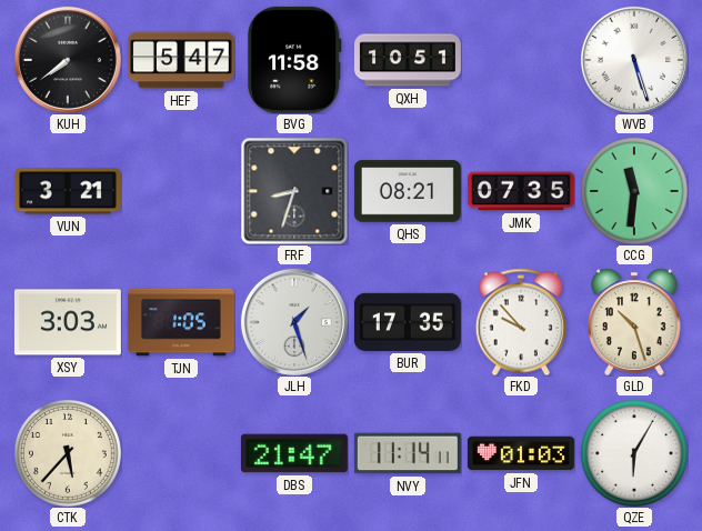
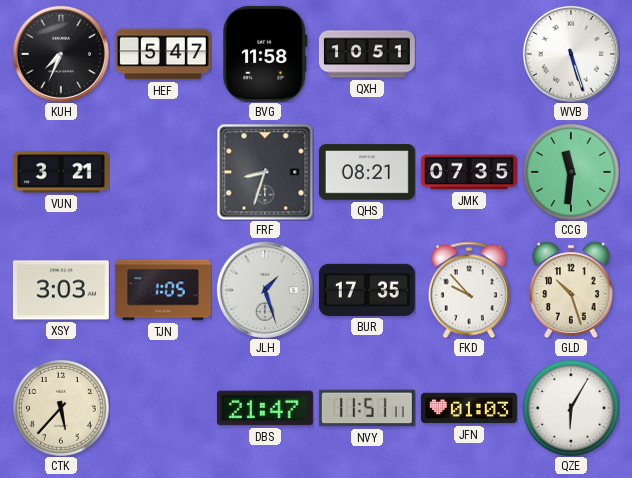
KUH: 7:39 -> 7:34
NVY: 11:14 -> 11:51
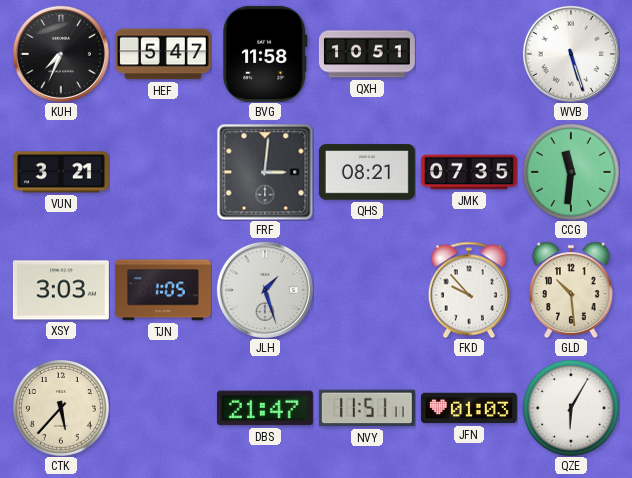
FRF: 8:33 -> 3:01
BUR: 17:35 -> none
GLD: 10:27 -> 10:29
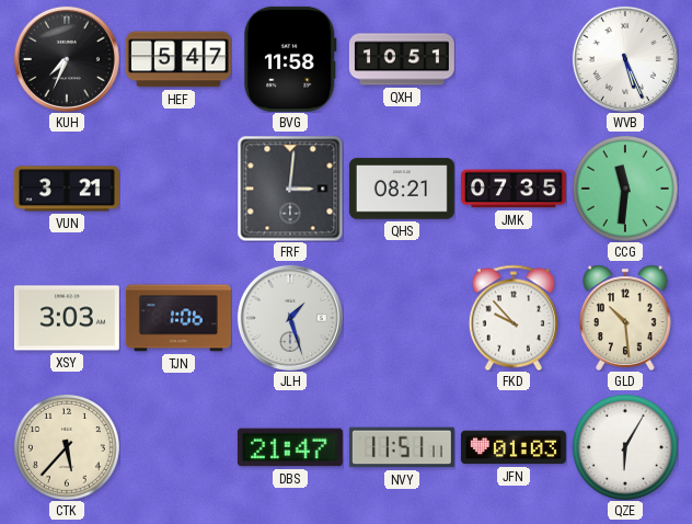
WVB: 5:27 -> 5:26
TJN: 1:05 -> 1:06
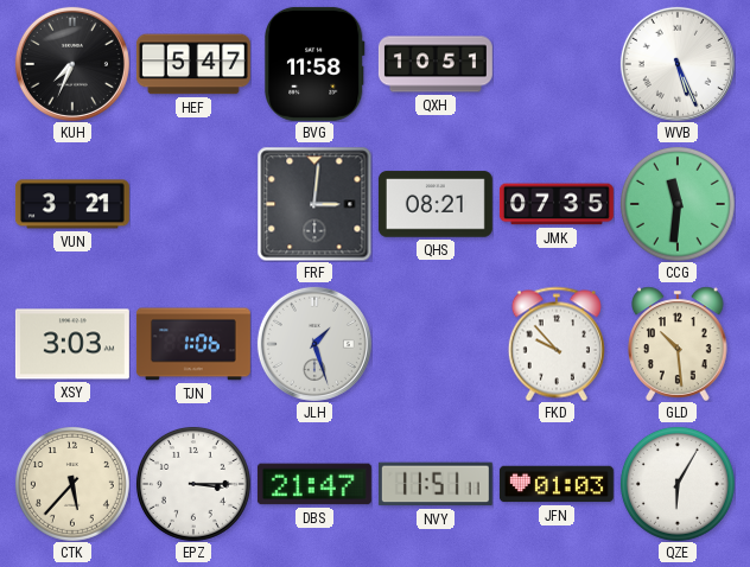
EPZ: none -> 3:15
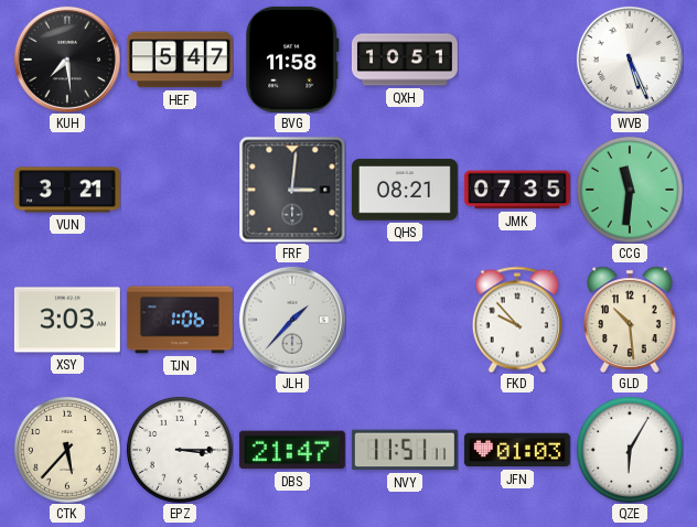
KUH: 7:34 -> 7:29
JLH: 1:27 -> 1:37
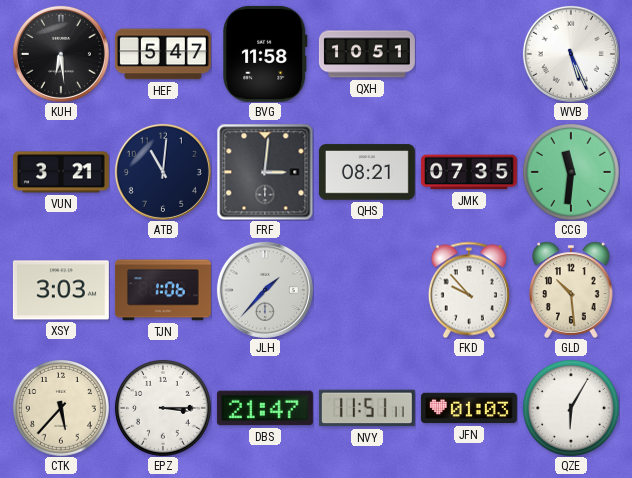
KUH: 7:29 -> 6:29
ATB: none -> 11:01
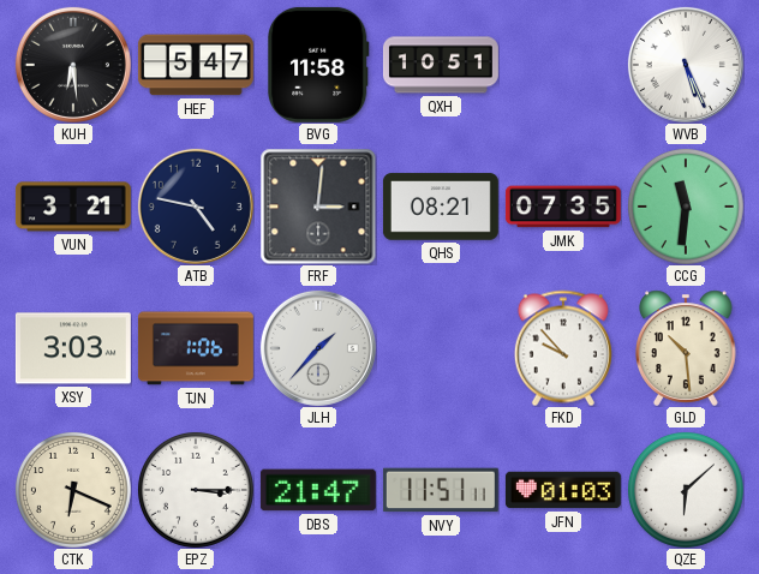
ATB: 11:01 -> 4:47
CTK: 5:37 -> 6:19
QZE: 6:05 -> 6:08
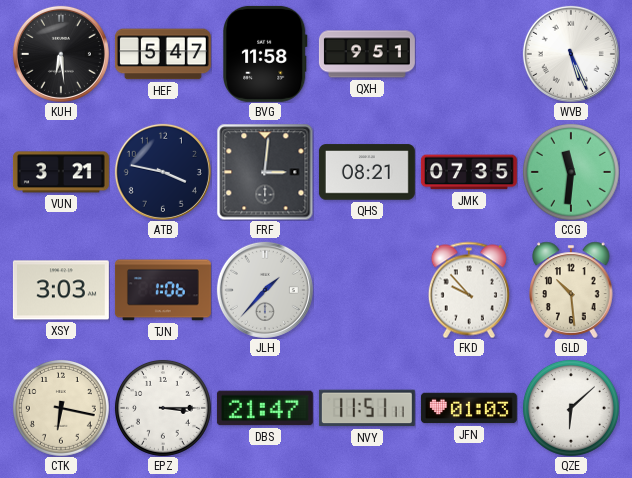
QXH: 10:51 -> 9:51
ATB: 4:47 -> 3:47
CTK: 6:19 -> 6:17
